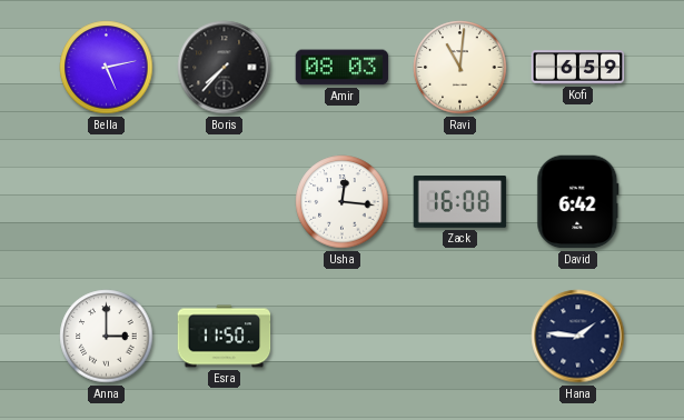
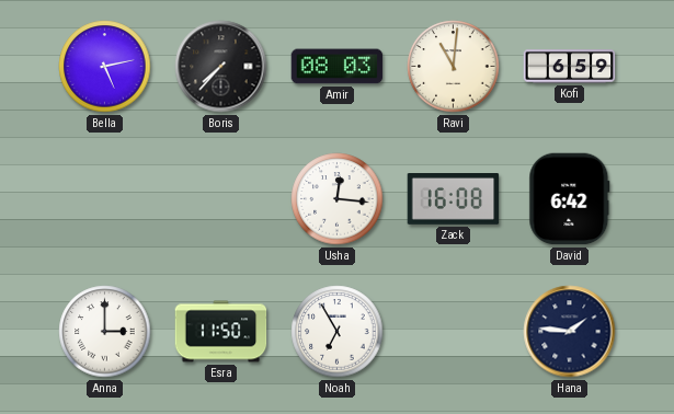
Noah: none -> 6:55
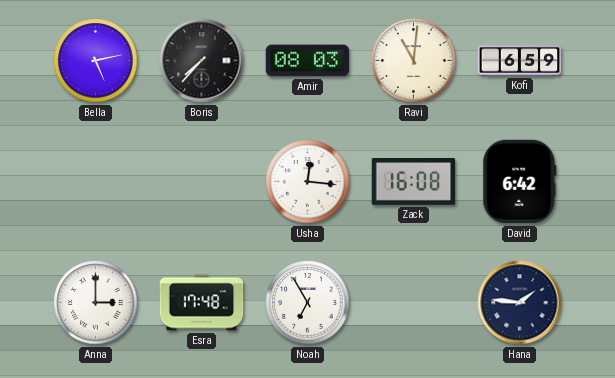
Esra: 11:50 -> 17:48
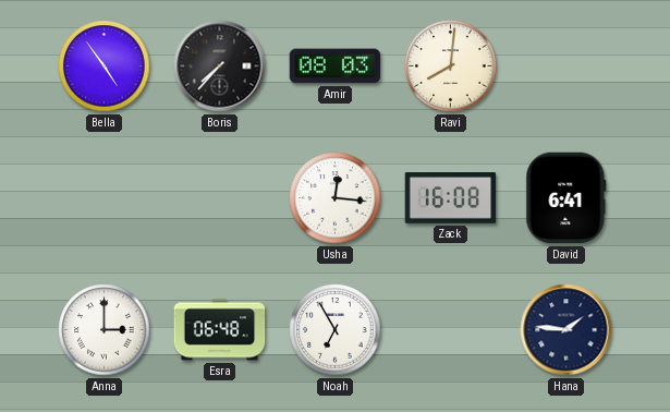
Bella: 5:13 -> 4:54
Ravi: 11:01 -> 8:01
Kofi: 6:59 -> none
David: 6:42 -> 6:41
Esra: 17:48 -> 06:48
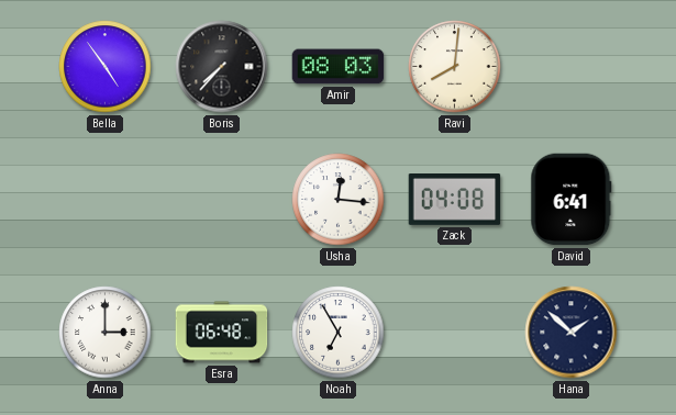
Zack: 16:08 -> 04:08
Hana: 1:46 -> 1:52
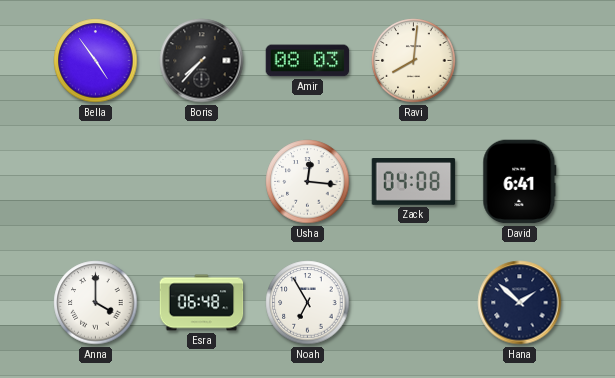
Anna: 3:00 -> 4:00
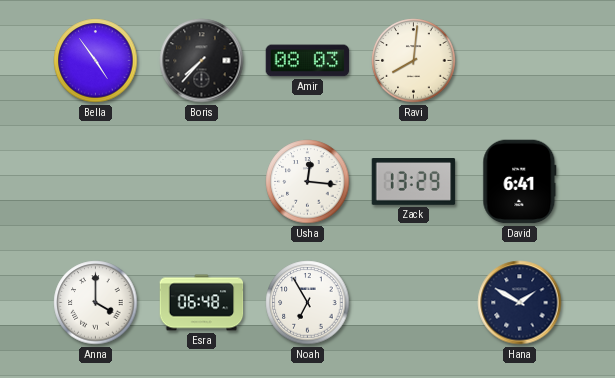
Zack: 04:08 -> 13:29
Hana: 1:52 -> 1:50
